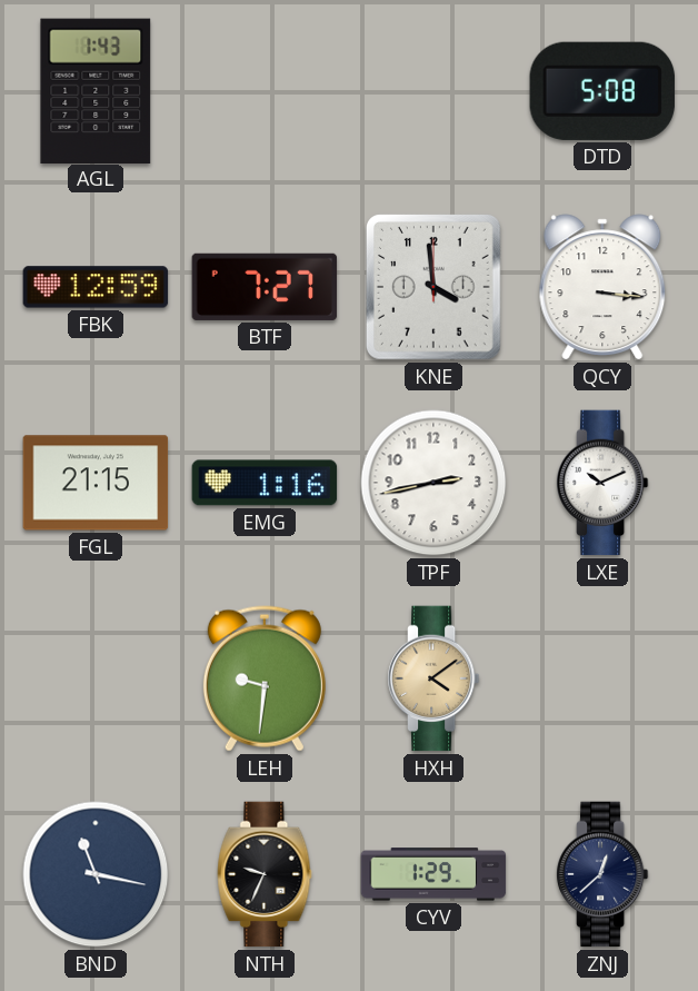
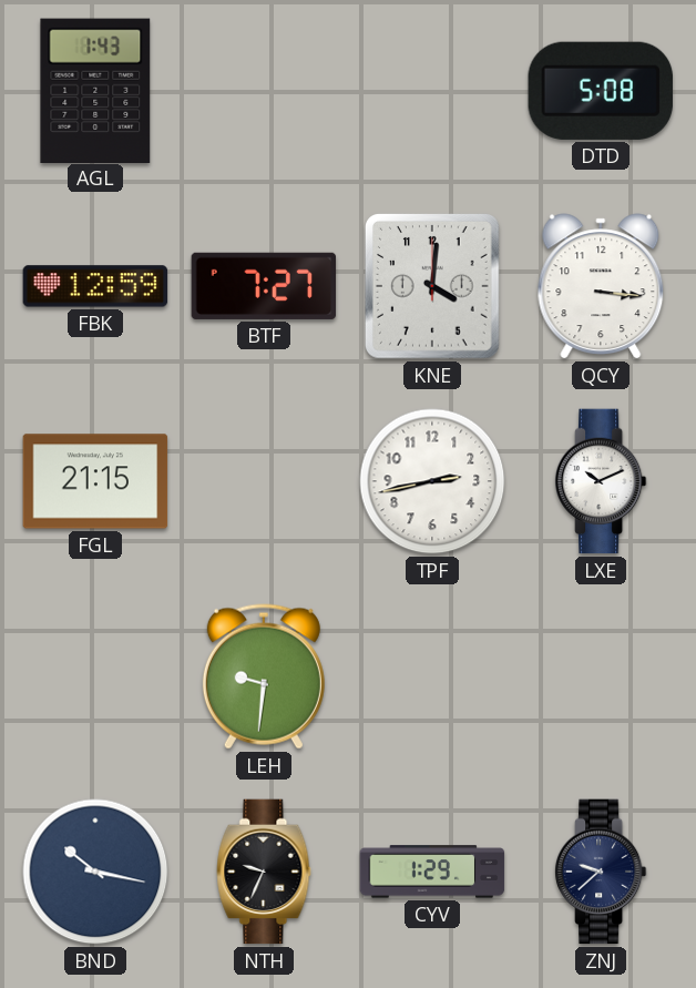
KNE: 3:59 -> 4:01
EMG: 1:16 -> none
HXH: 4:09 -> none
BND: 11:17 -> 10:17
ZNJ: 12:38 -> 9:38
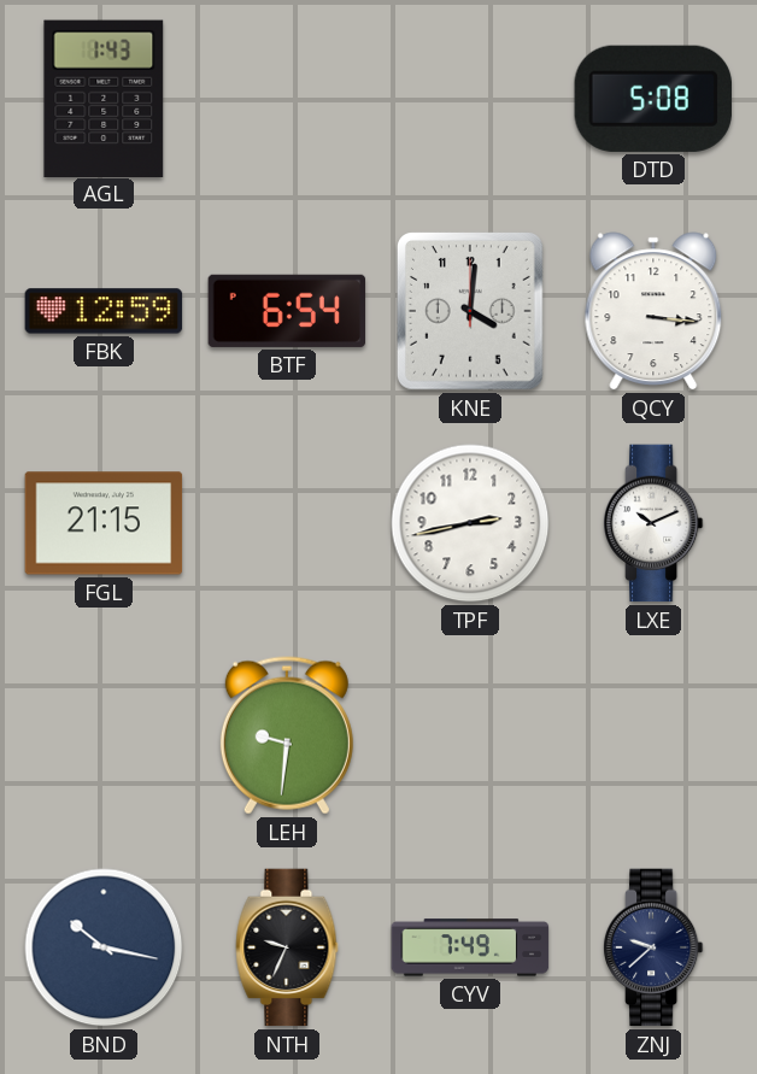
BTF: 7:27 -> 6:54
CYV: 1:29 -> 7:49
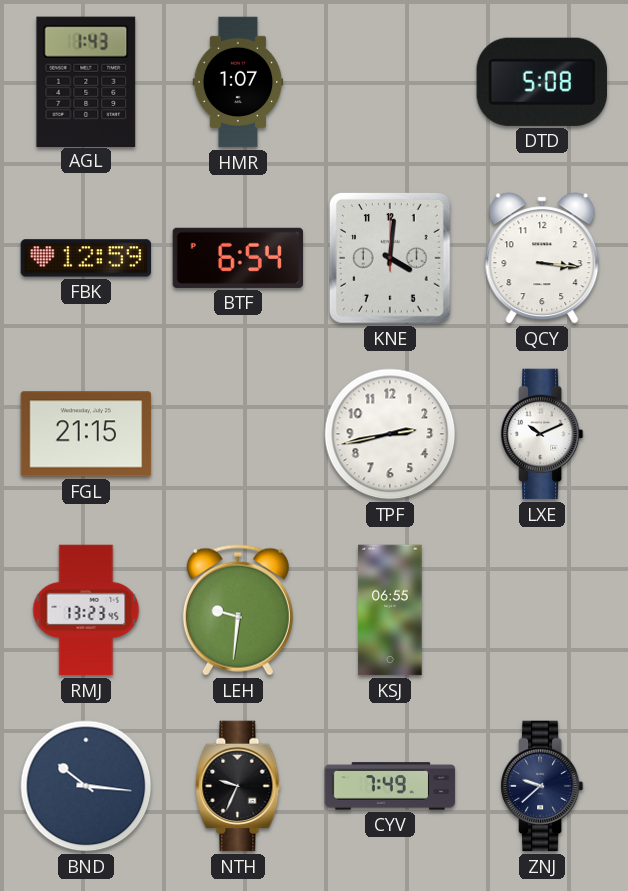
HMR: none -> 1:07
RMJ: none -> 13:23
KSJ: none -> 06:55
BND: 10:17 -> 10:16
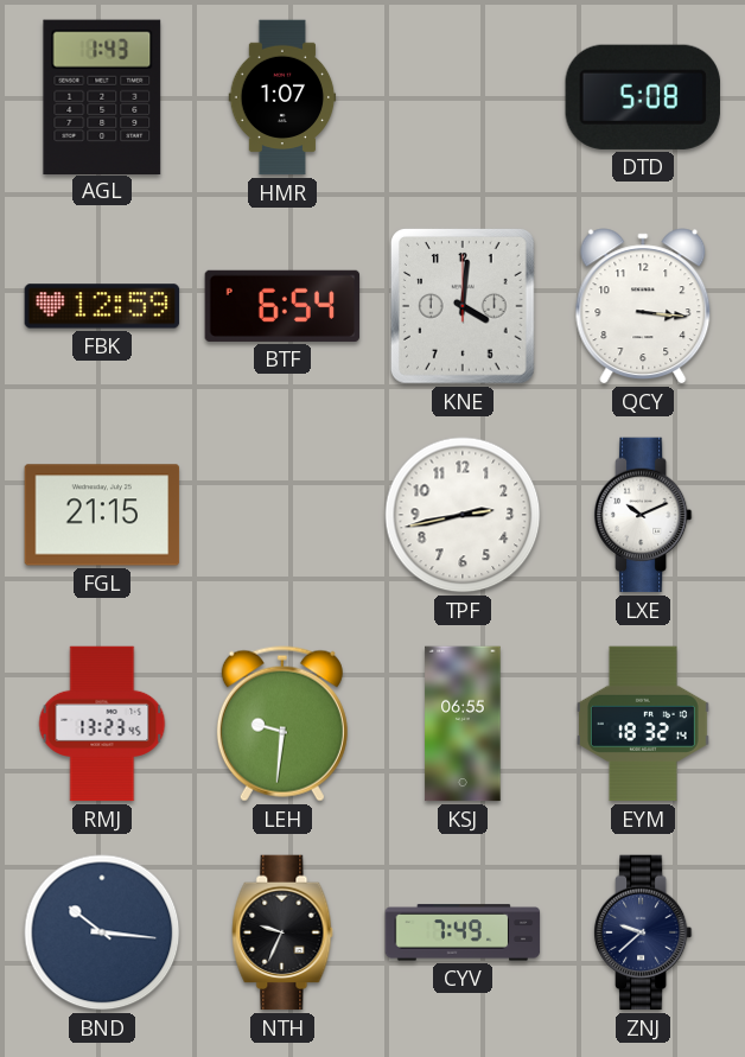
EYM: none -> 18:32
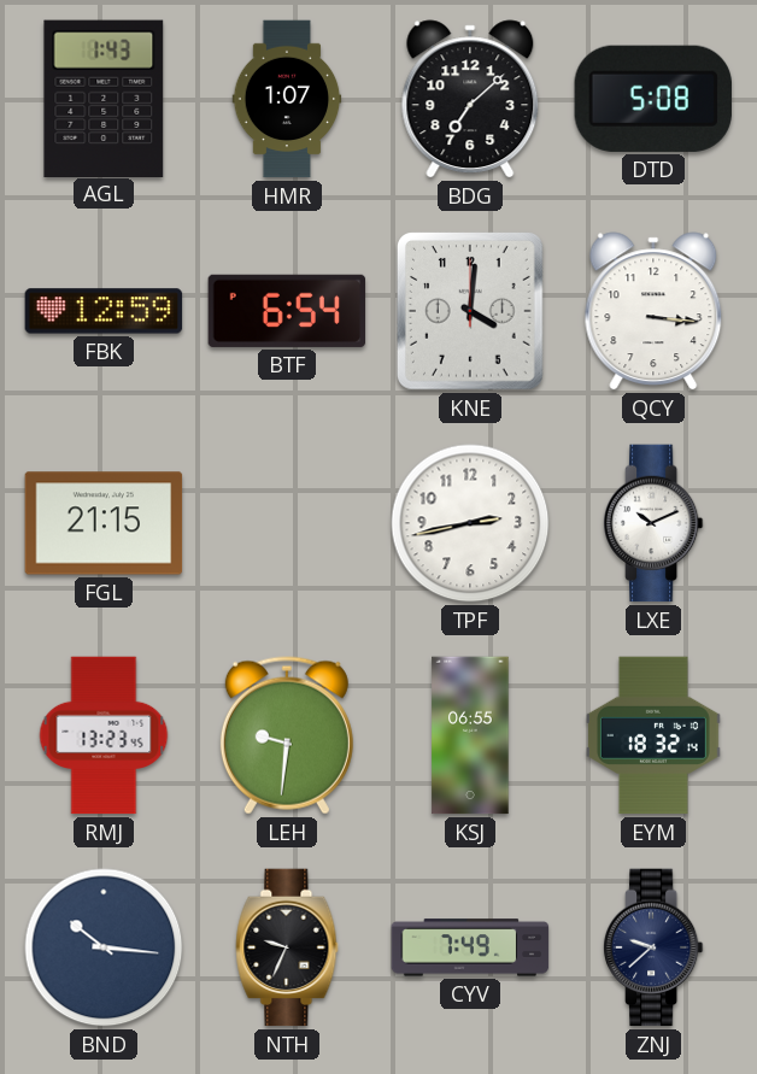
BDG: none -> 7:08
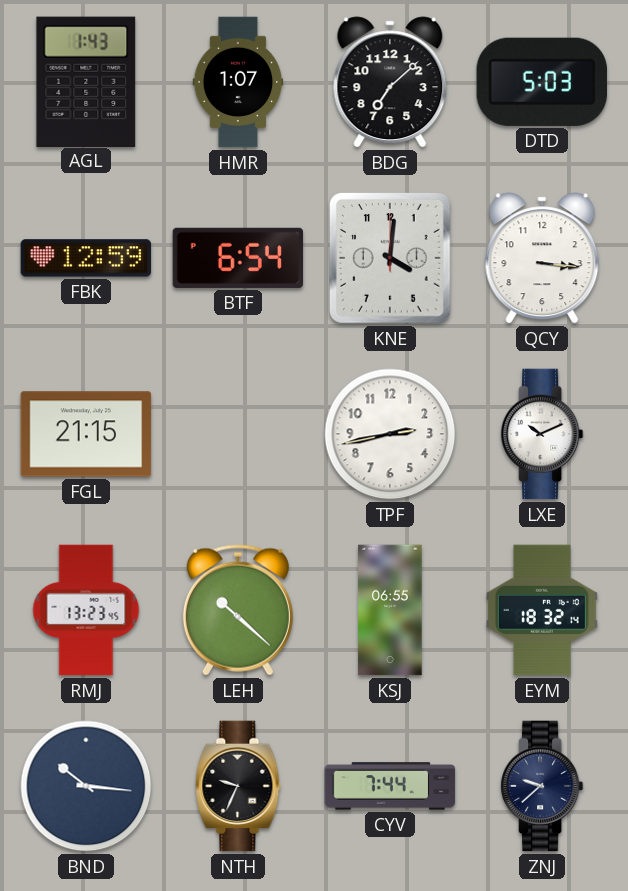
DTD: 5:08 -> 5:03
LEH: 9:31 -> 10:22
CYV: 7:49 -> 7:44
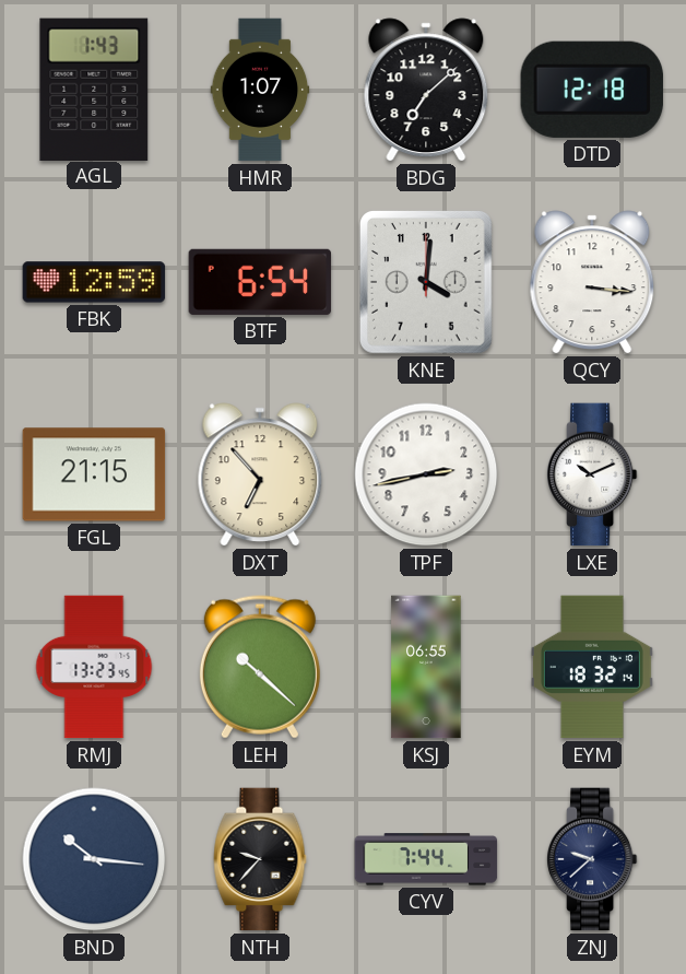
DTD: 5:03 -> 12:18
DXT: none -> 6:53
NTH: 9:34 -> 9:37
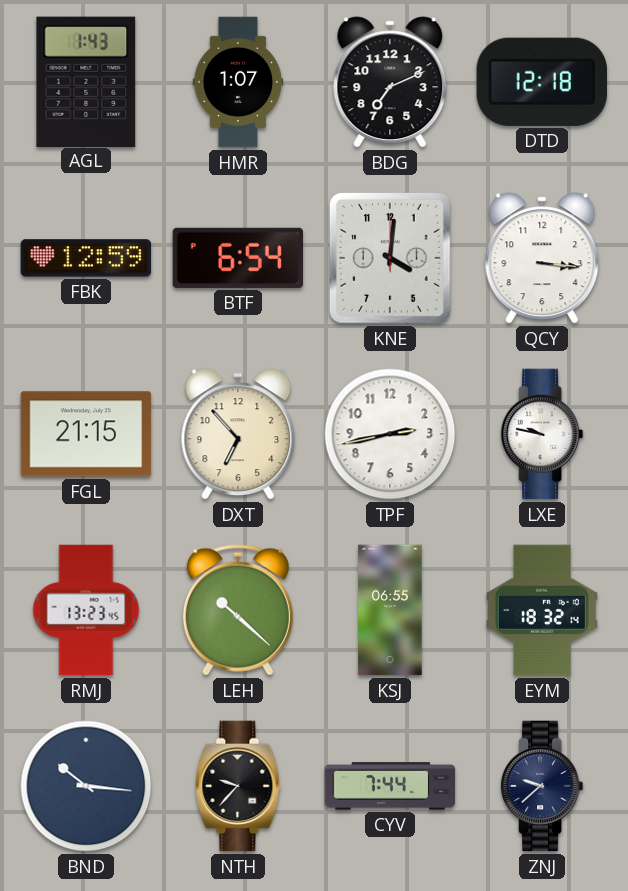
BDG: 7:08 -> 7:11
LXE: 10:11 -> 9:47
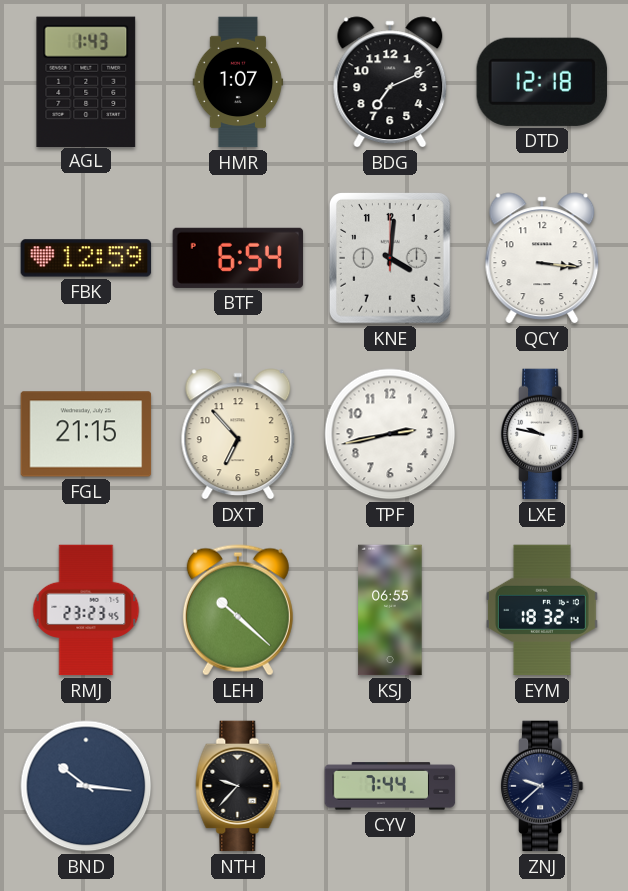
RMJ: 13:23 -> 23:23
